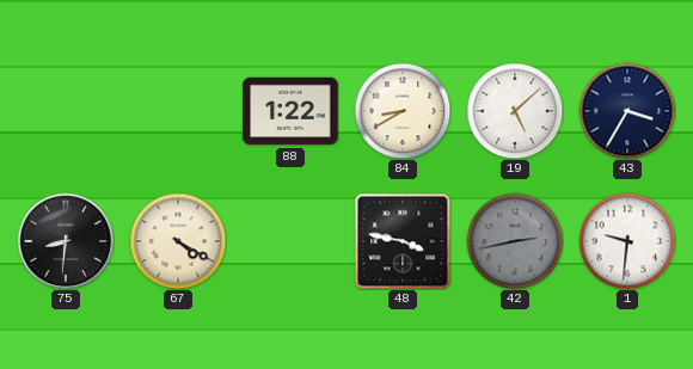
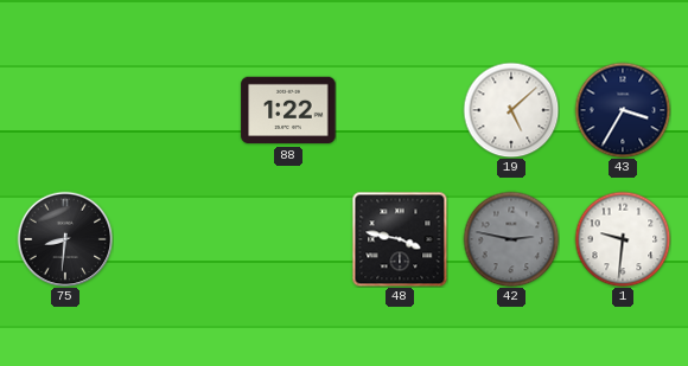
84: 8:40 -> none
67: 4:20 -> none
42: 2:43 -> 2:47
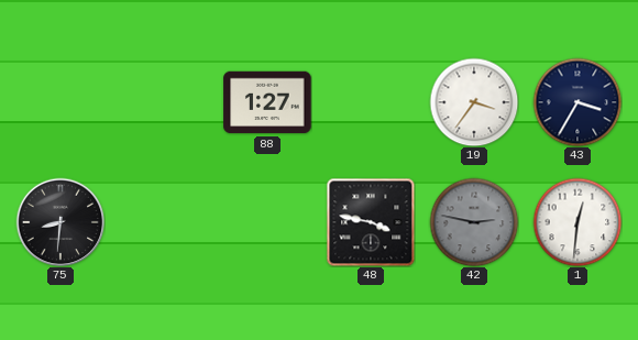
88: 1:22 -> 1:27
19: 5:08 -> 3:36
1: 9:31 -> 12:31
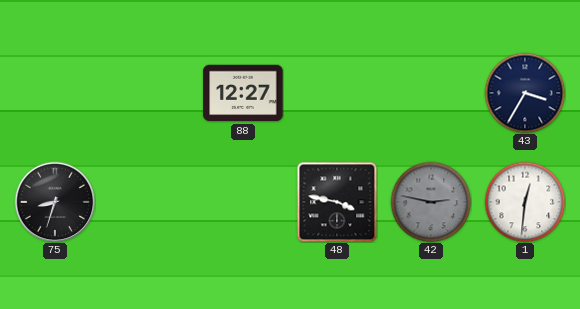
88: 1:27 -> 12:27
19: 3:36 -> none
75: 8:31 -> 8:33
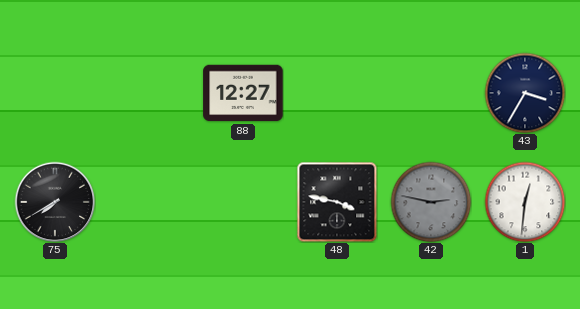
75: 8:33 -> 7:40
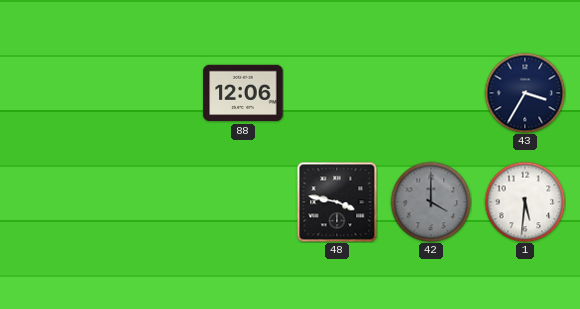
88: 12:27 -> 12:06
75: 7:40 -> none
42: 2:47 -> 4:00
1: 12:31 -> 5:31
